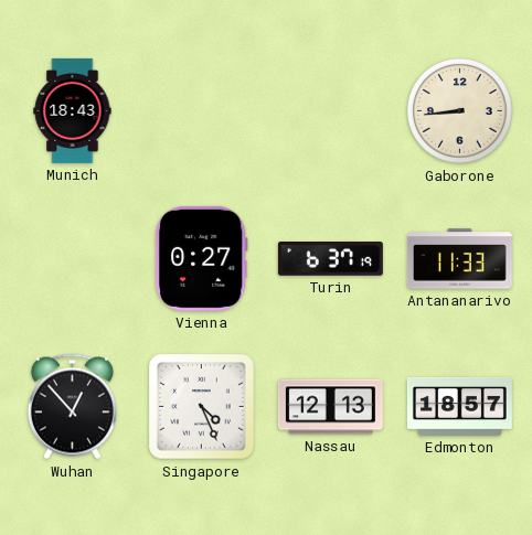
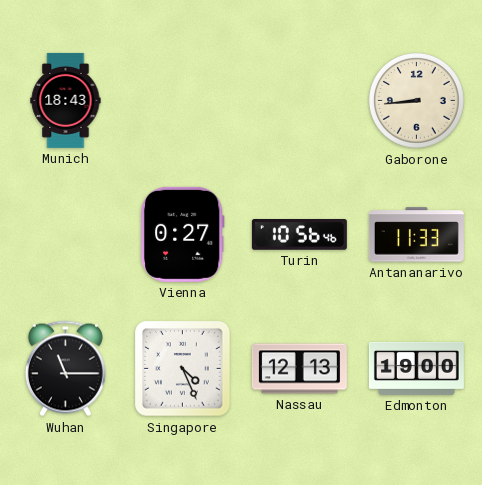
Turin: 6:37 -> 10:56
Wuhan: 12:53 -> 11:15
Edmonton: 18:57 -> 19:00
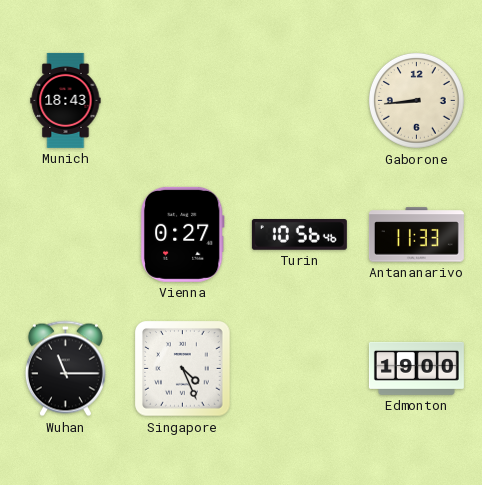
Nassau: 12:13 -> none
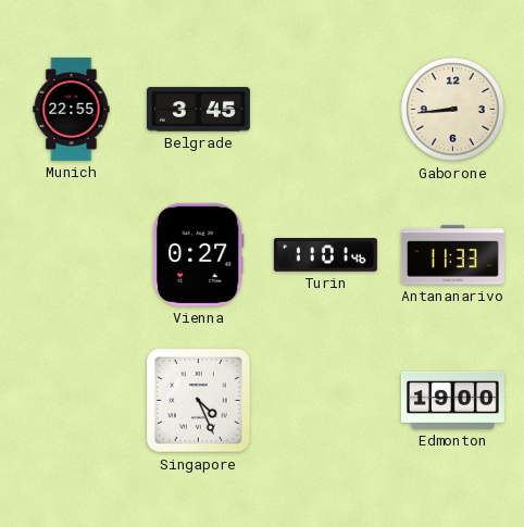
Munich: 18:43 -> 22:55
Belgrade: none -> 3:45
Turin: 10:56 -> 11:01
Wuhan: 11:15 -> none
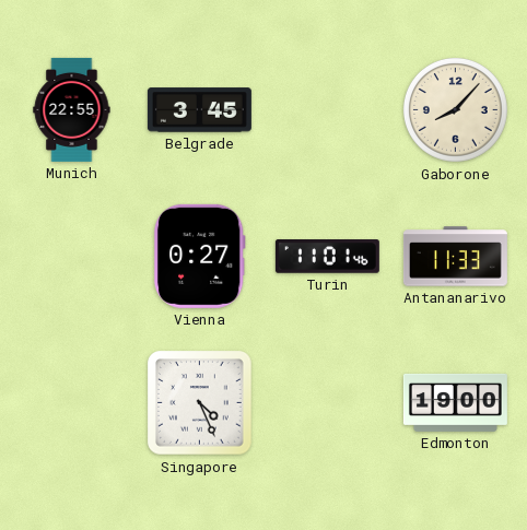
Gaborone: 8:44 -> 8:07
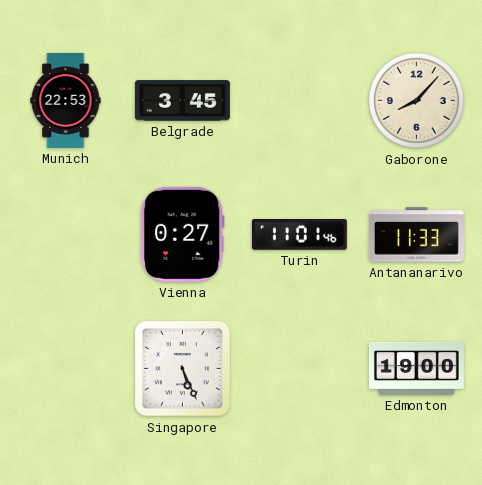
Munich: 22:55 -> 22:53
Singapore: 4:26 -> 5:26
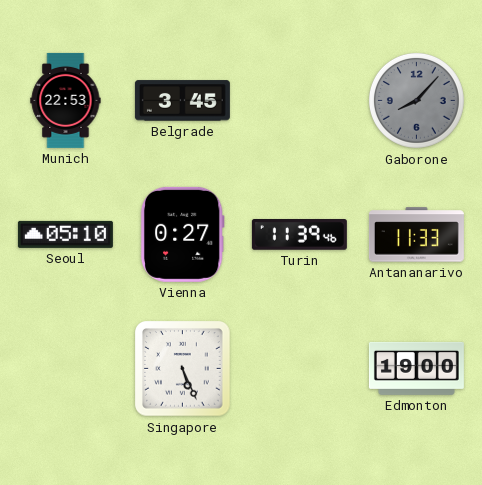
Gaborone dial: cream -> grey
Seoul: none -> 05:10
Turin: 11:01 -> 11:39
